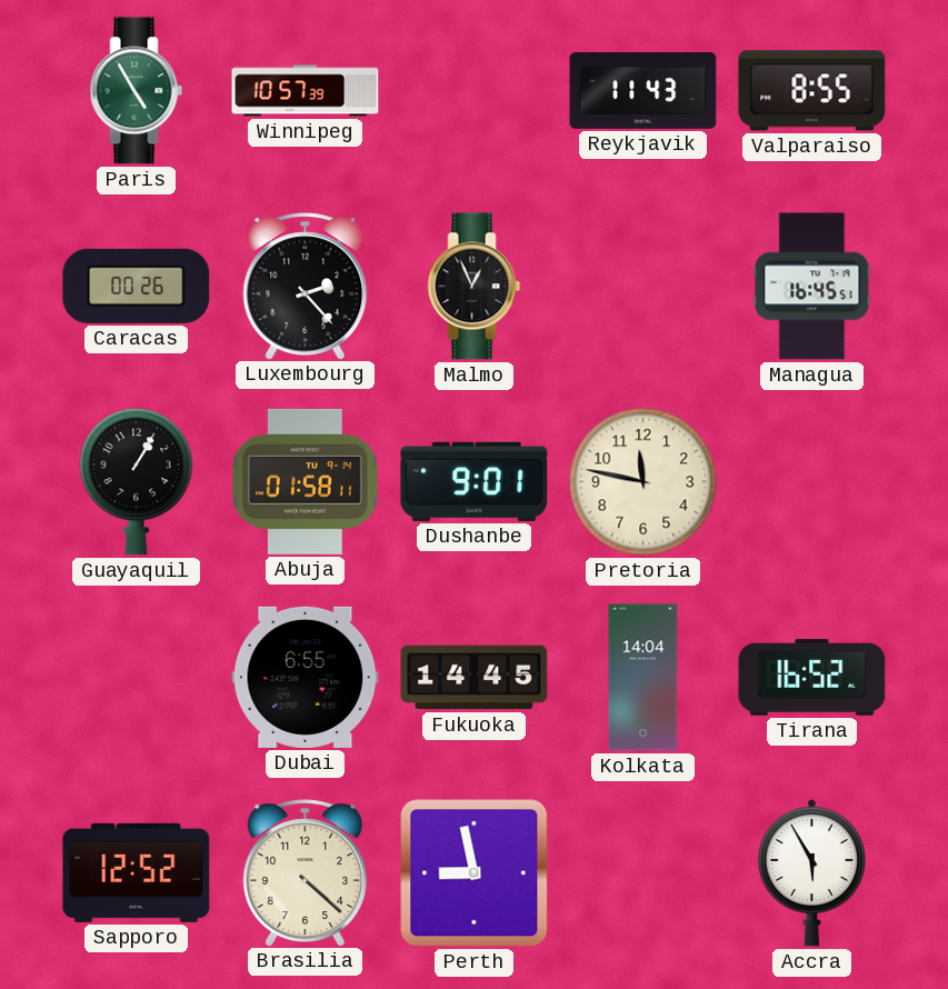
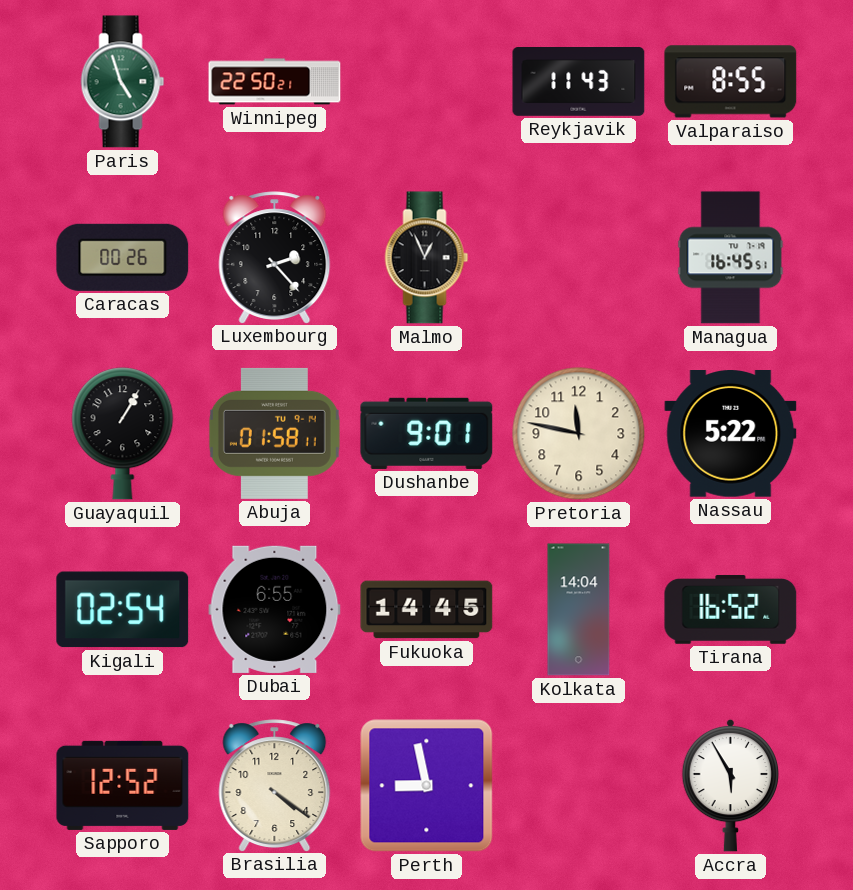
Paris: 4:55 -> 4:57
Winnipeg: 10:57 -> 22:50
Nassau: none -> 5:22
Kigali: none -> 02:54
Brasilia: 4:22 -> 4:21
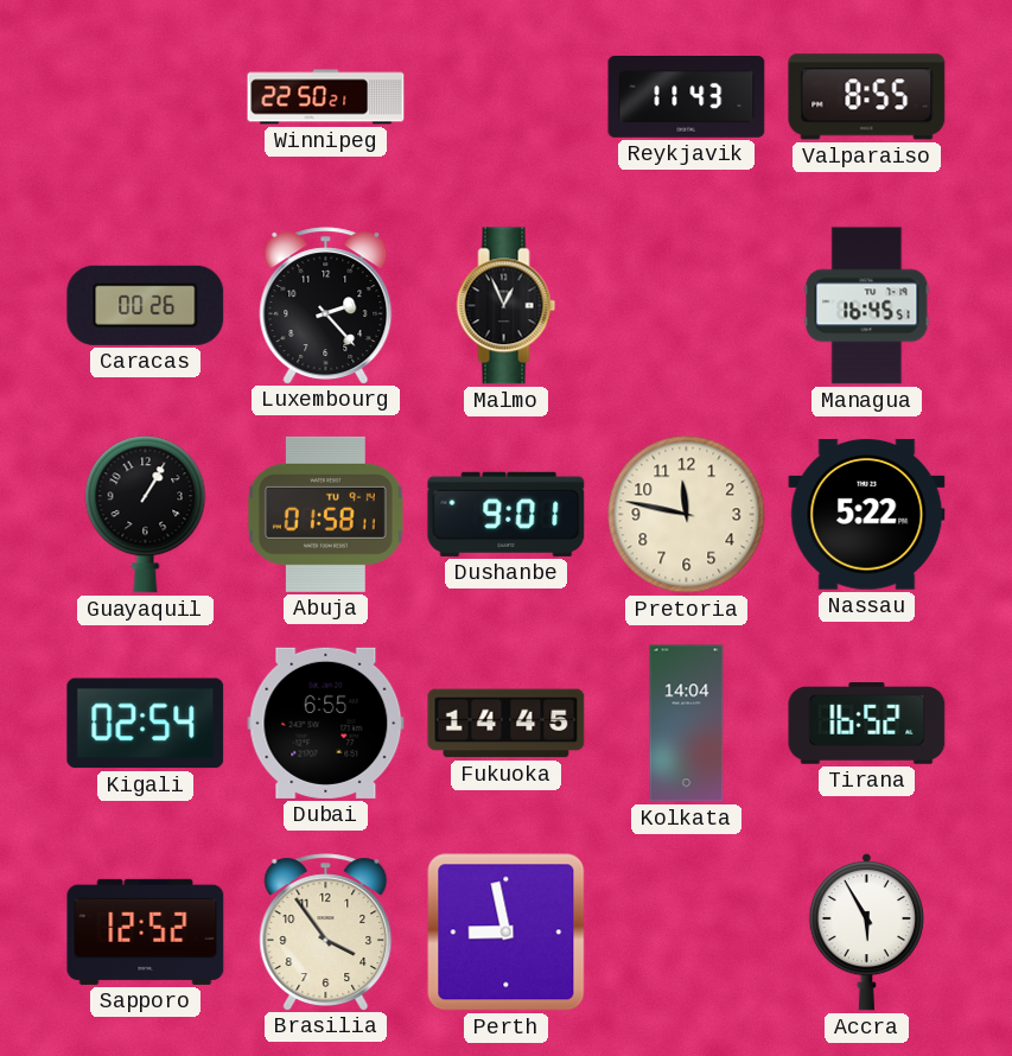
Paris: 4:57 -> none
Brasilia: 4:21 -> 3:54
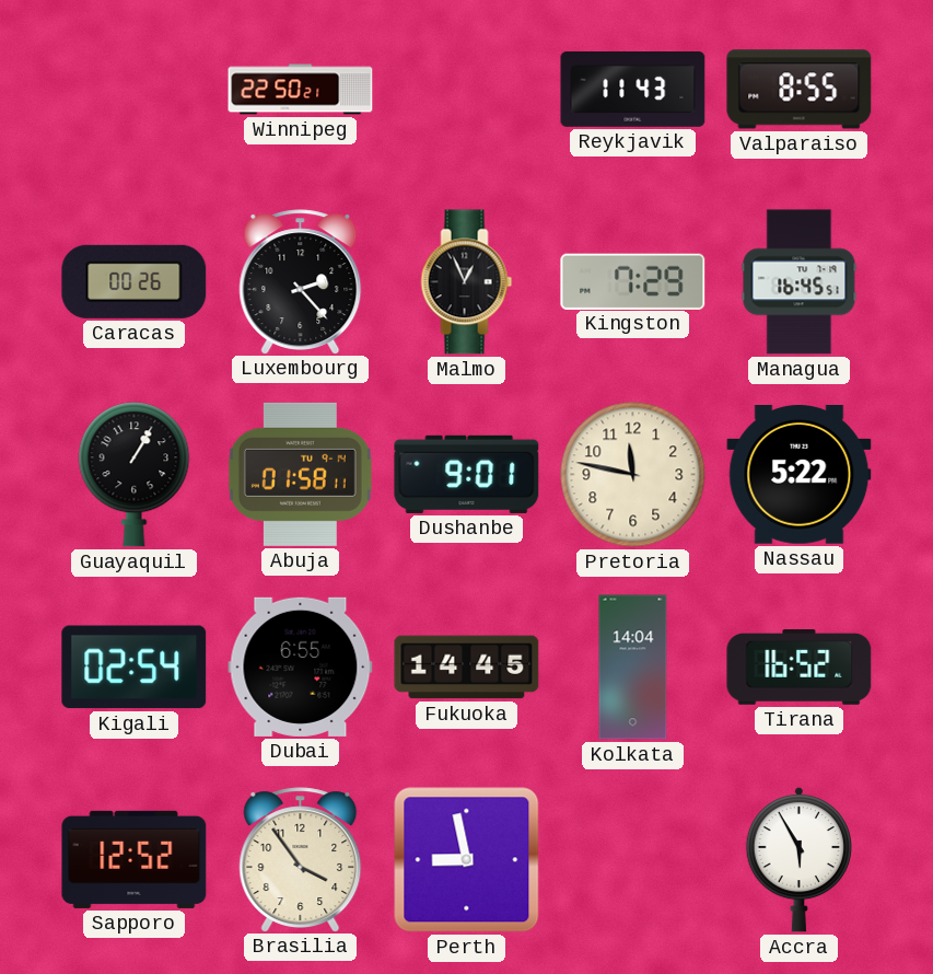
Kingston: none -> 7:29
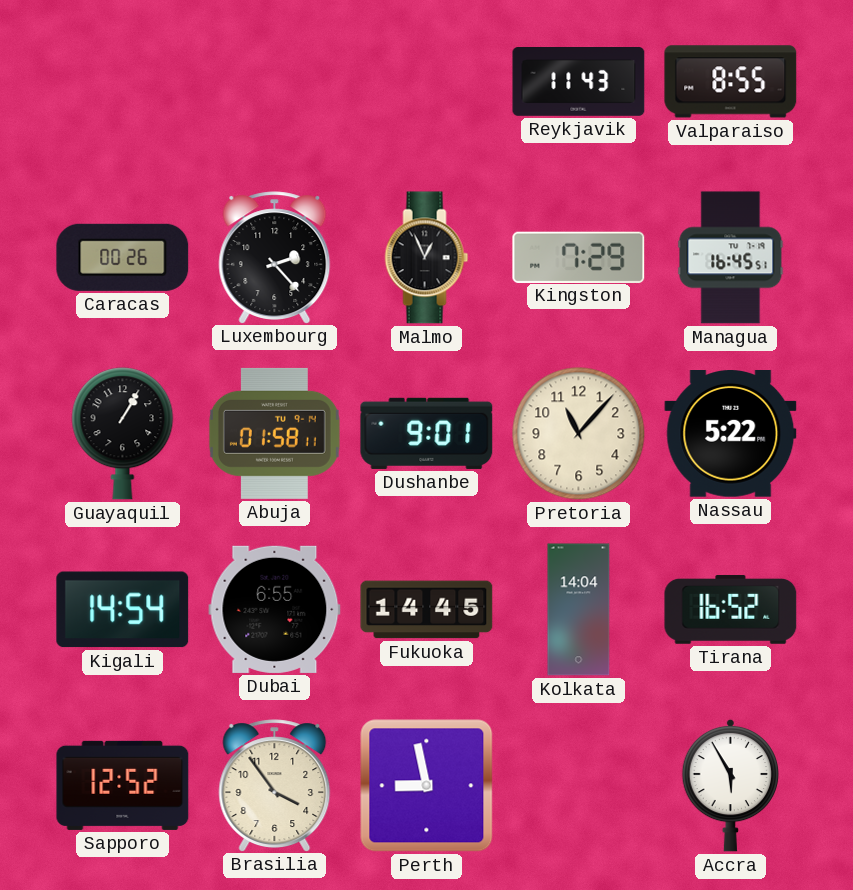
Winnipeg: 22:50 -> none
Pretoria: 11:47 -> 11:07
Kigali: 02:54 -> 14:54
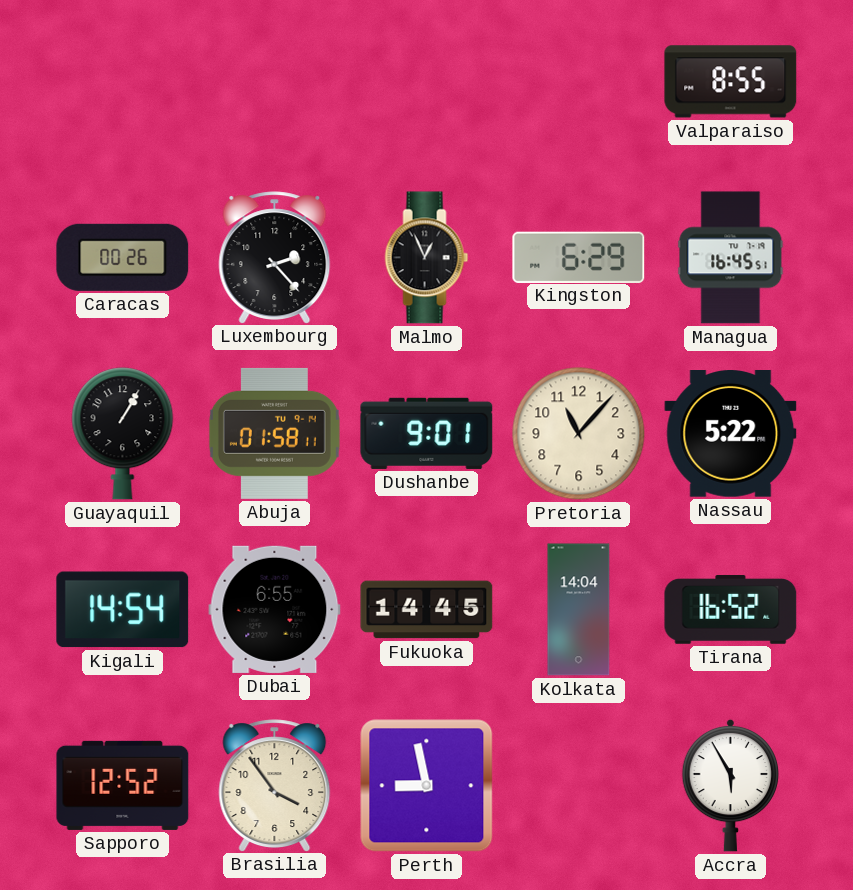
Reykjavik: 11:43 -> none
Kingston: 7:29 -> 6:29
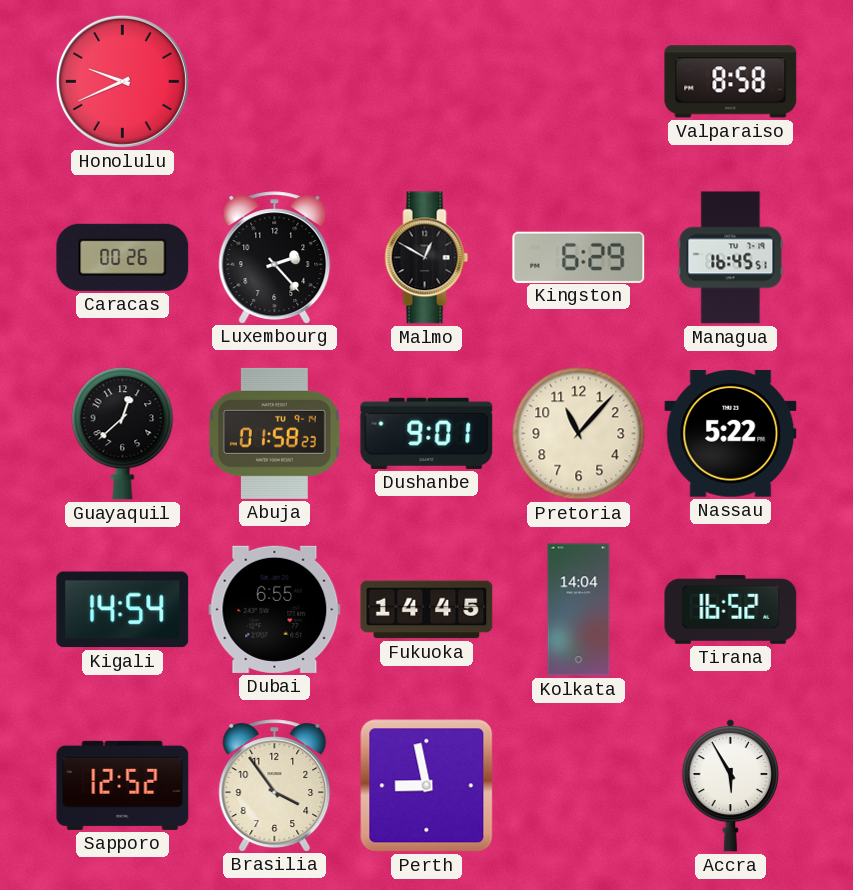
Honolulu: none -> 9:41
Valparaiso: 8:55 -> 8:58
Malmo: 12:56 -> 12:50
Guayaquil: 1:05 -> 12:38
Abuja: 01:58:11 -> 01:58:23
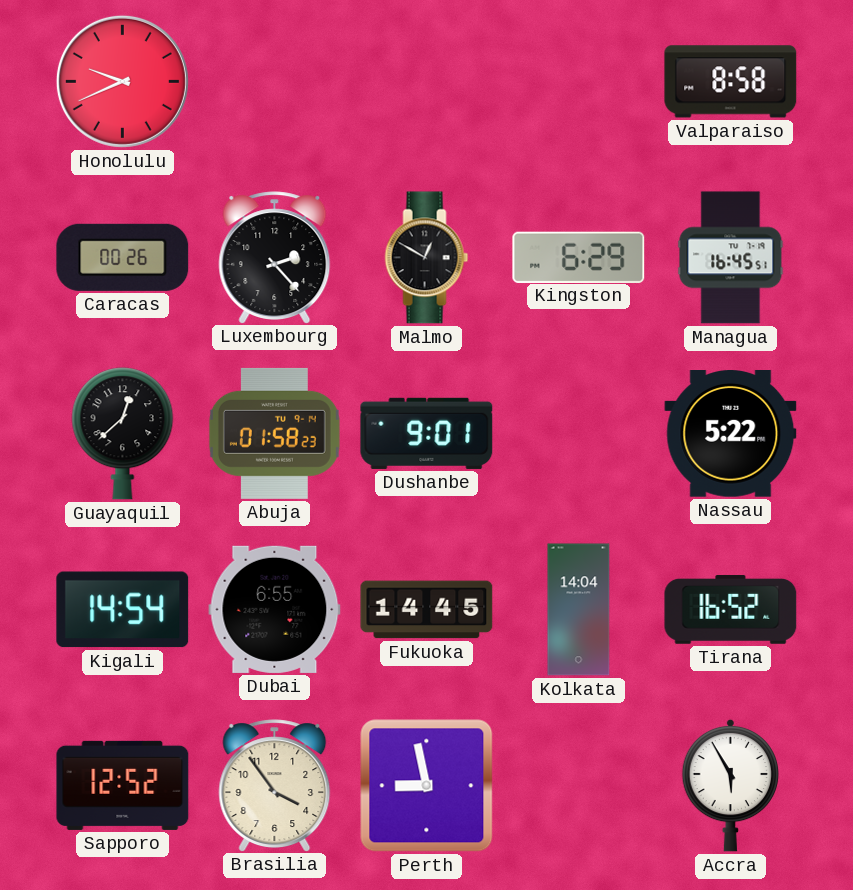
Pretoria: 11:07 -> none
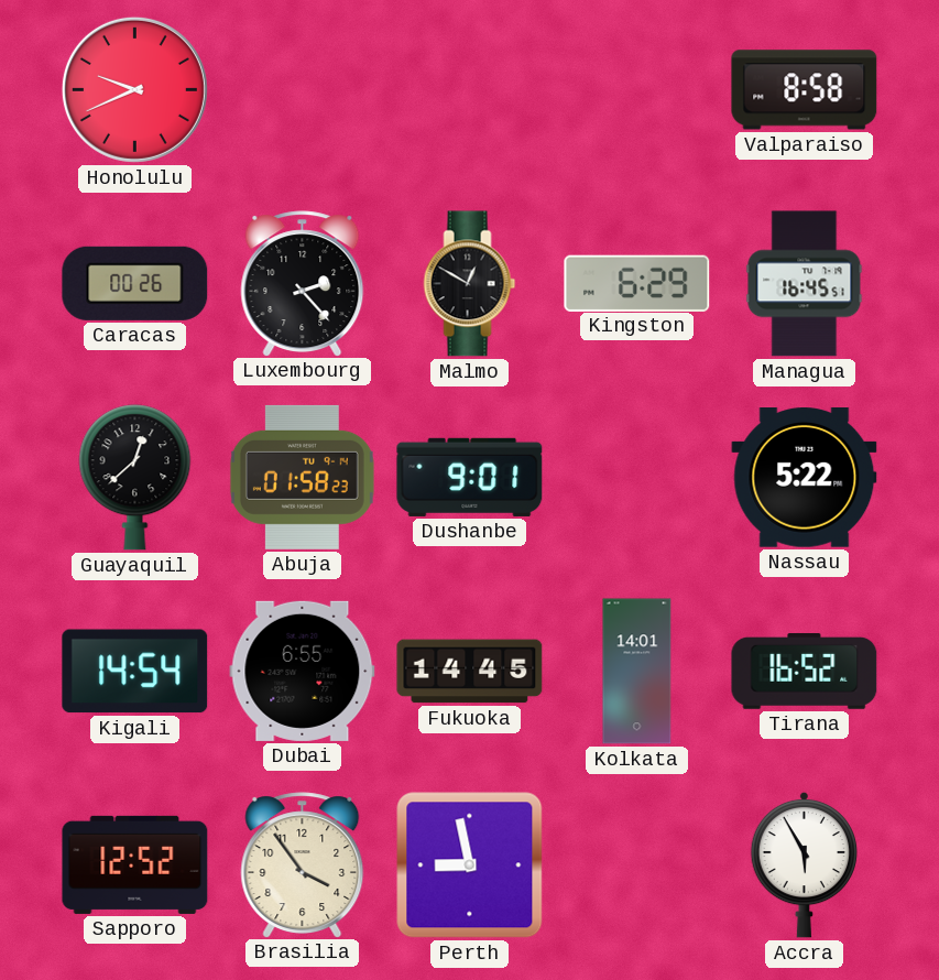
Kolkata: 14:04 -> 14:01
